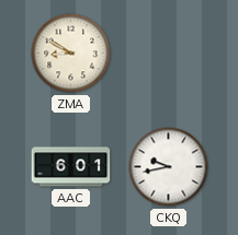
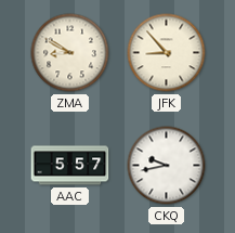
JFK: none -> 8:53
AAC: 6:01 -> 5:57
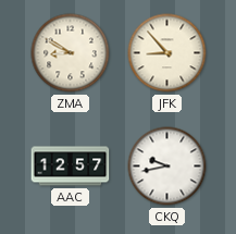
AAC: 5:57 -> 12:57
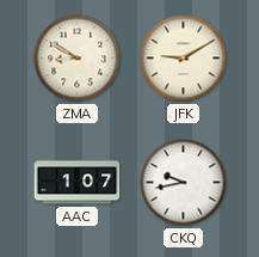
JFK: 8:53 -> 9:10
AAC: 12:57 -> 1:07
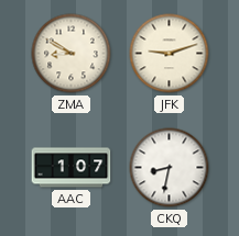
JFK: 9:10 -> 9:12
CKQ: 9:43 -> 8:32
